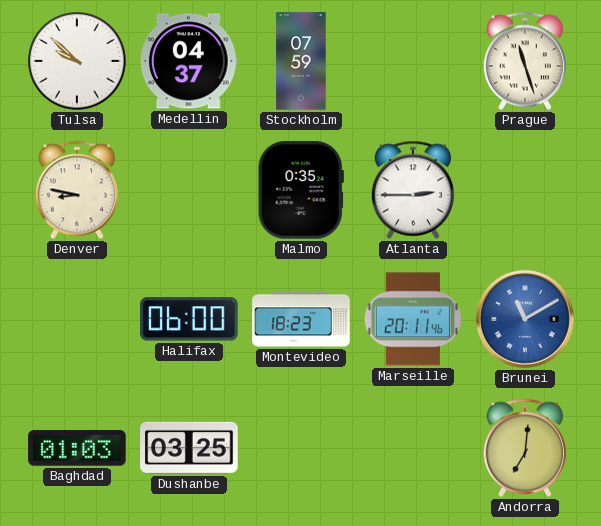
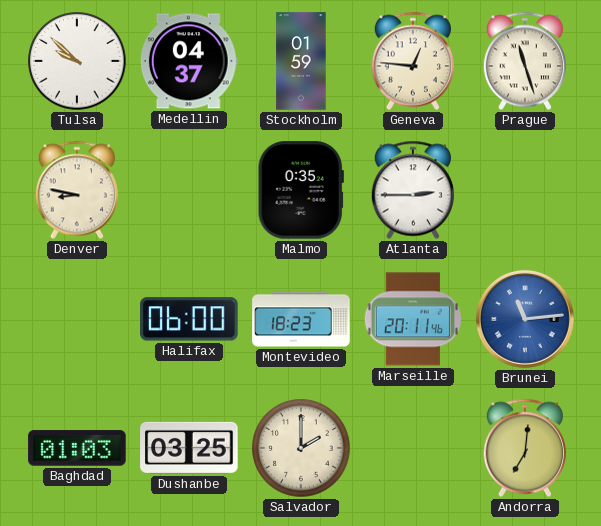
Stockholm: 07:59 -> 01:59
Geneva: none -> 12:46
Brunei: 11:10 -> 11:14
Salvador: none -> 2:00
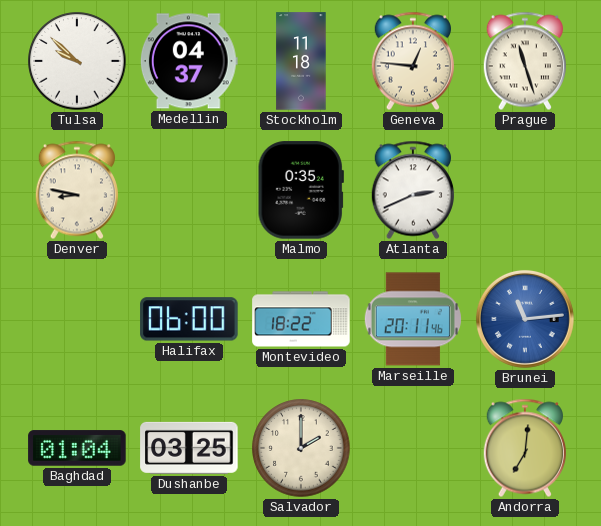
Stockholm: 01:59 -> 11:18
Atlanta: 2:45 -> 2:41
Montevideo: 18:23 -> 18:22
Baghdad: 01:03 -> 01:04
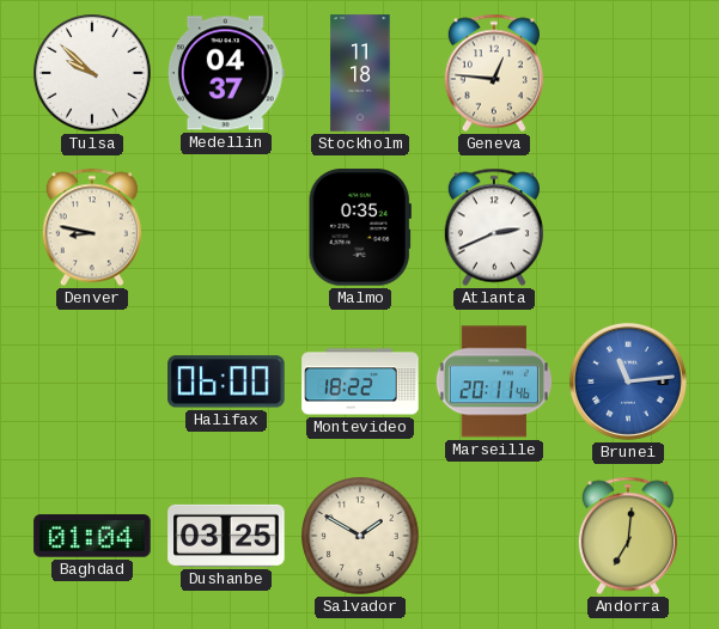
Prague: 11:27 -> none
Salvador: 2:00 -> 1:50
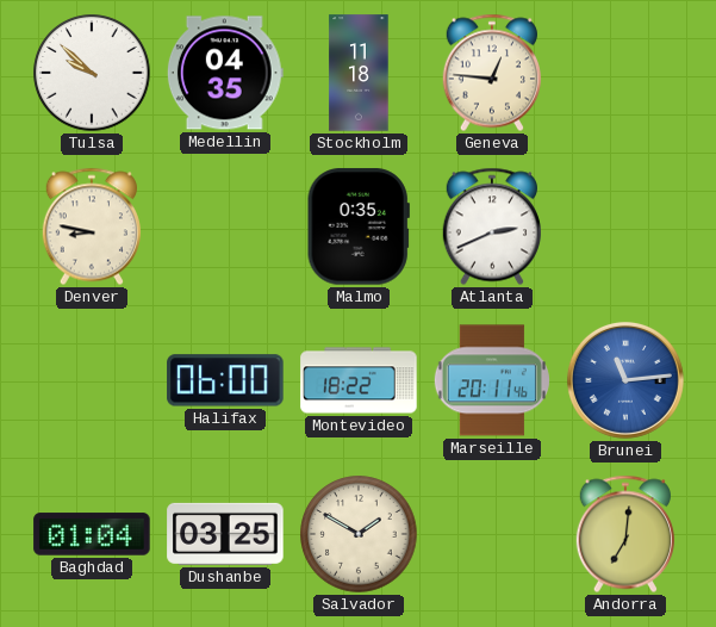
Medellin: 04:37 -> 04:35
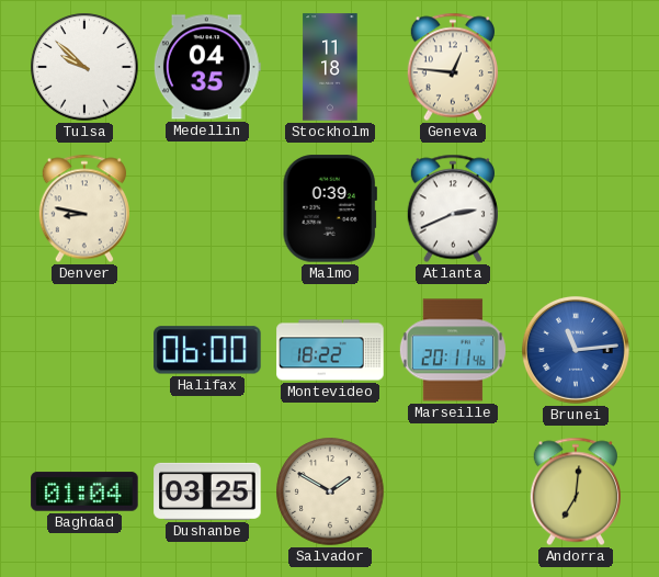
Malmo: 0:35 -> 0:39
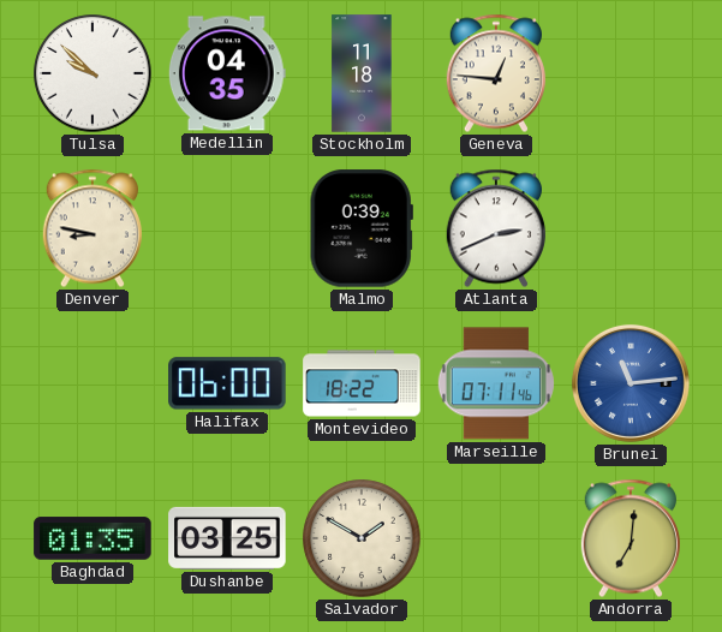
Marseille: 20:11 -> 07:11
Baghdad: 01:04 -> 01:35
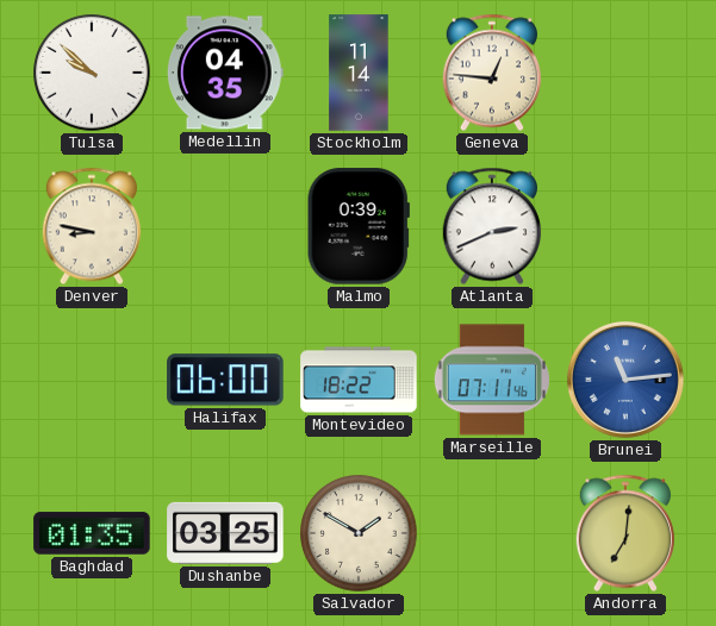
Stockholm: 11:18 -> 11:14
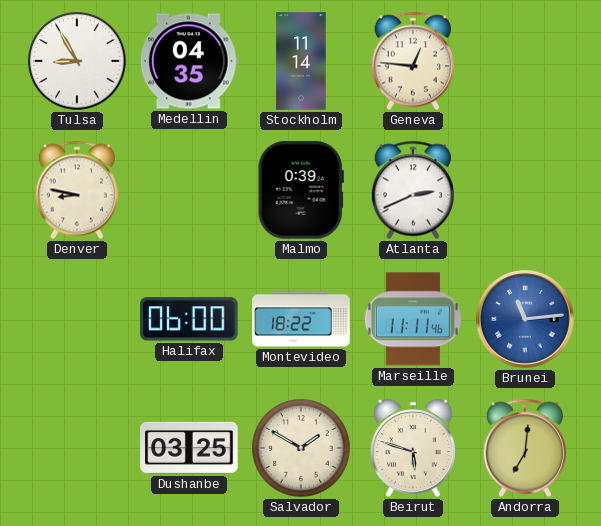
Tulsa: 9:52 -> 8:55
Marseille: 07:11 -> 11:11
Baghdad: 01:35 -> none
Beirut: none -> 5:48
